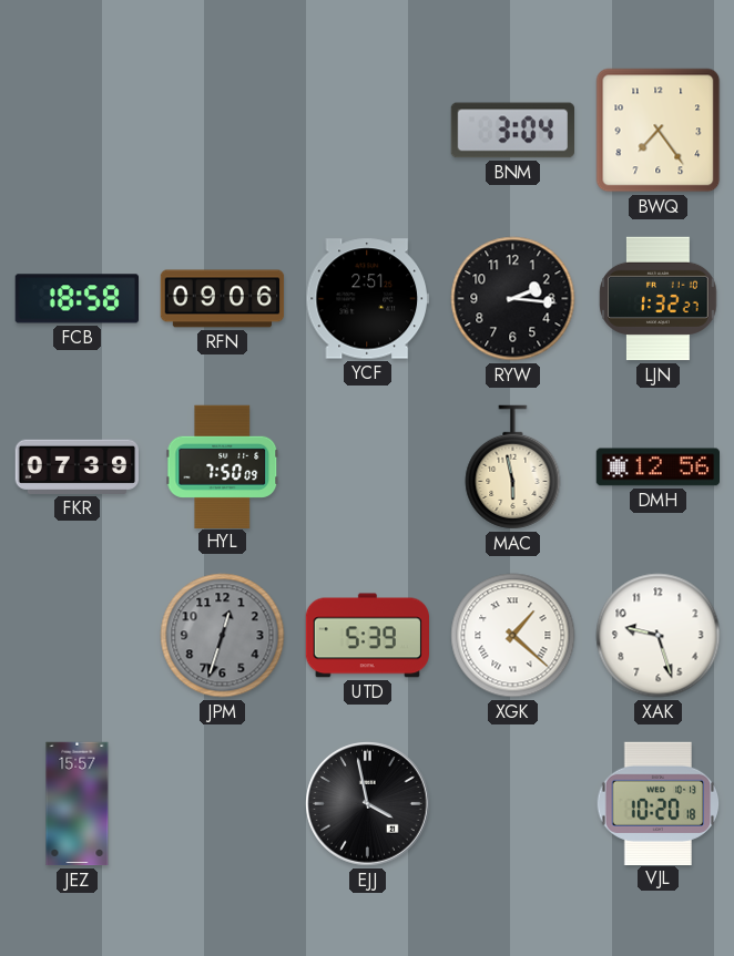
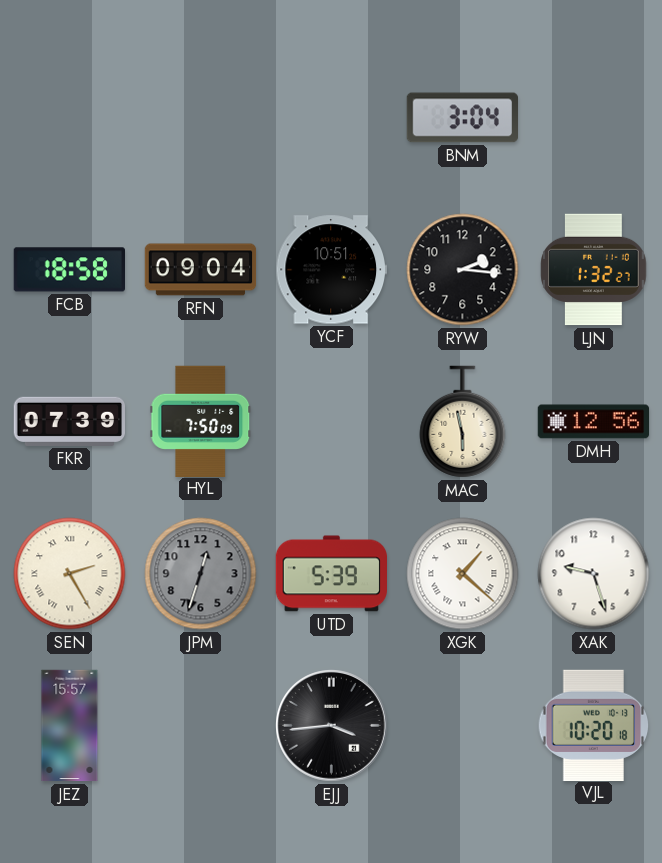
BWQ: 7:24 -> none
RFN: 09:06 -> 09:04
YCF: 2:51 -> 10:51
SEN: none -> 2:25
EJJ: 3:58 -> 3:44
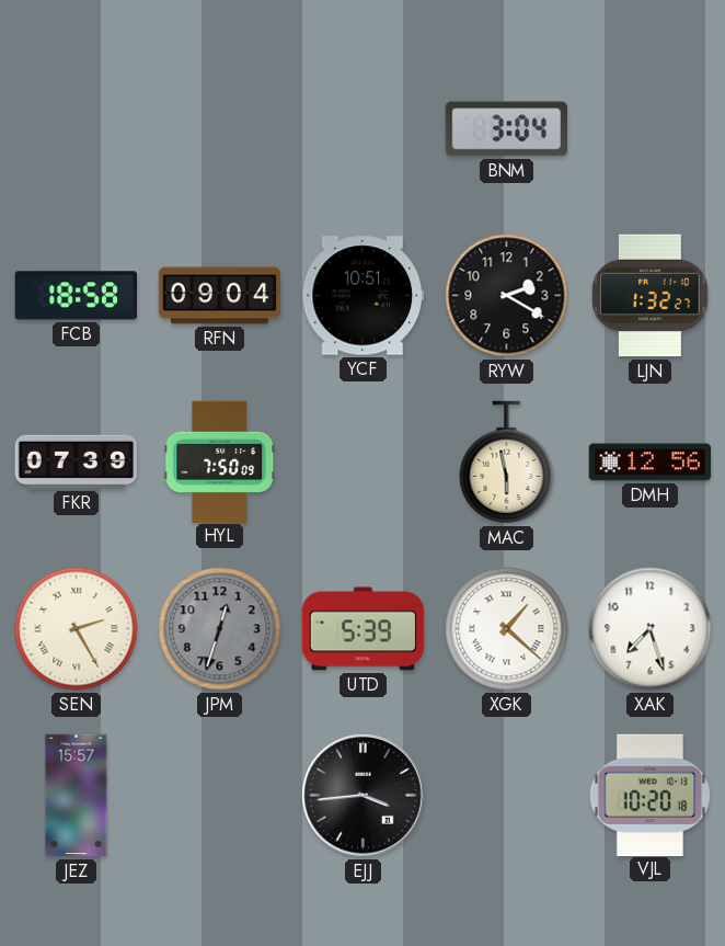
RYW: 2:16 -> 2:20
XAK: 9:27 -> 7:27
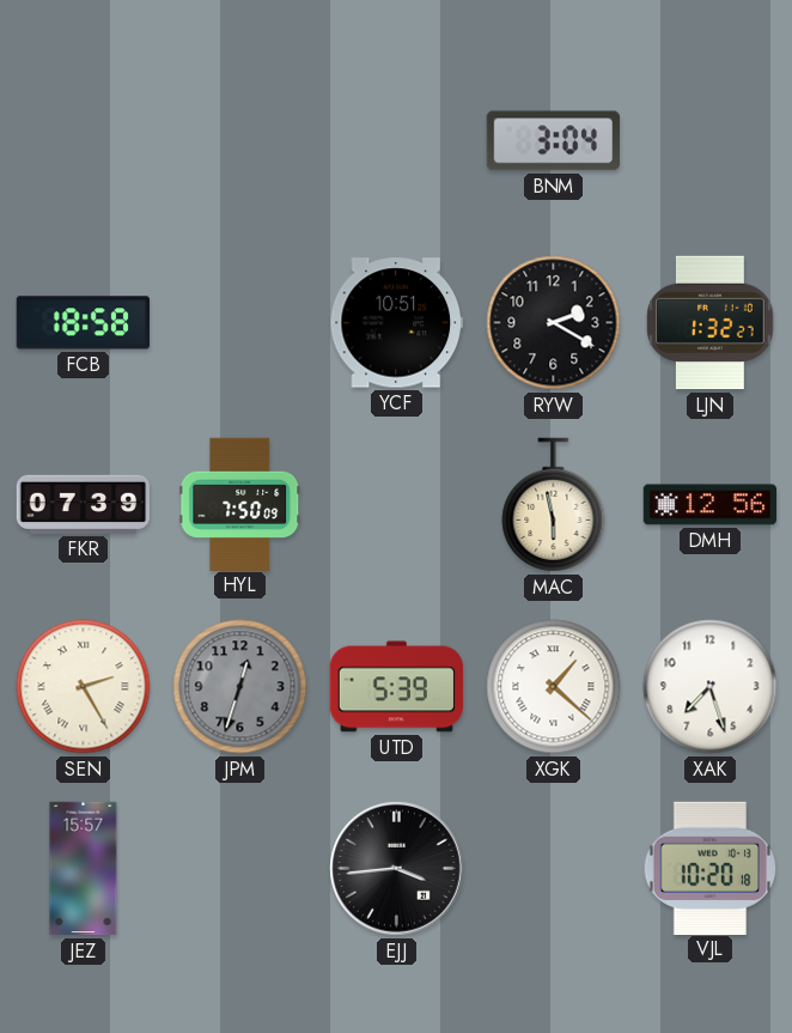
RFN: 09:04 -> none
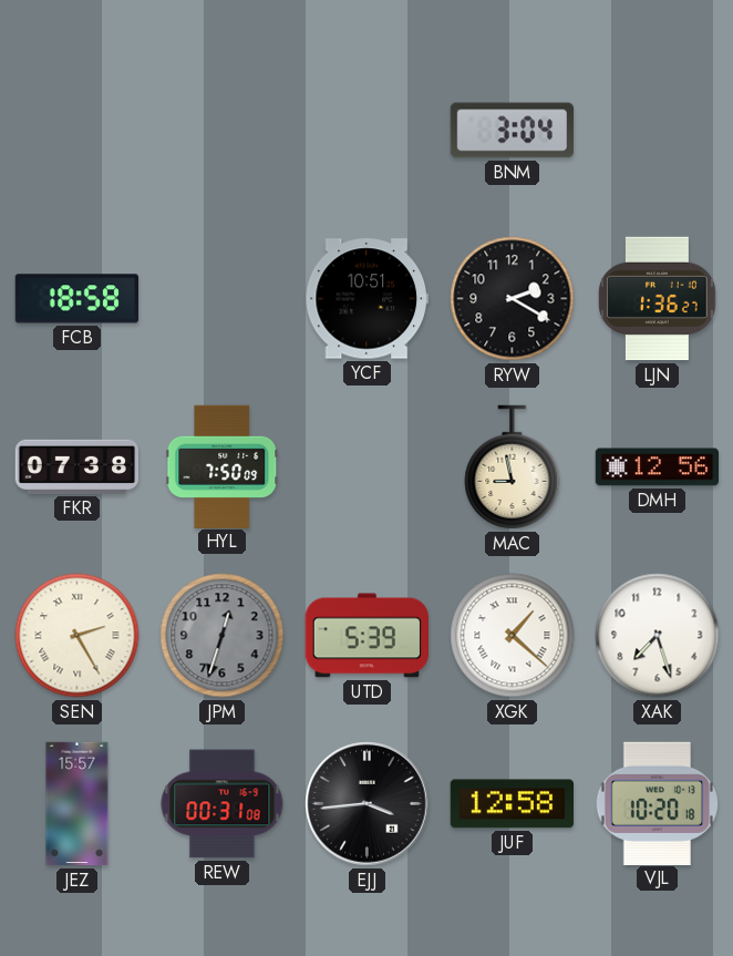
LJN: 1:32 -> 1:36
FKR: 07:39 -> 07:38
MAC: 5:58 -> 8:58
REW: none -> 00:31
JUF: none -> 12:58
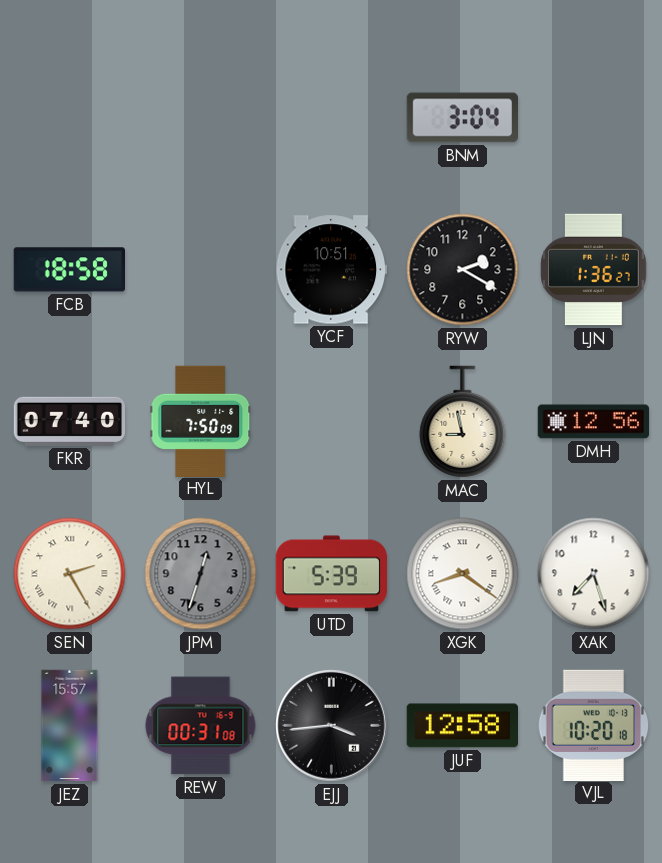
FKR: 07:38 -> 07:40
XGK: 1:22 -> 8:21
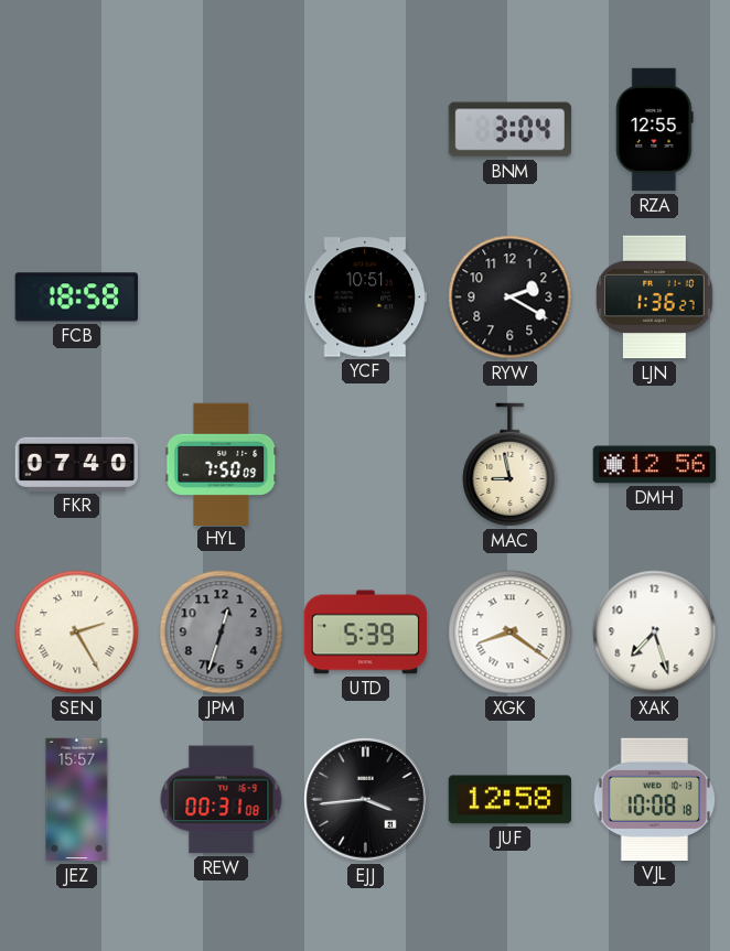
RZA: none -> 12:55
VJL: 10:20 -> 10:08
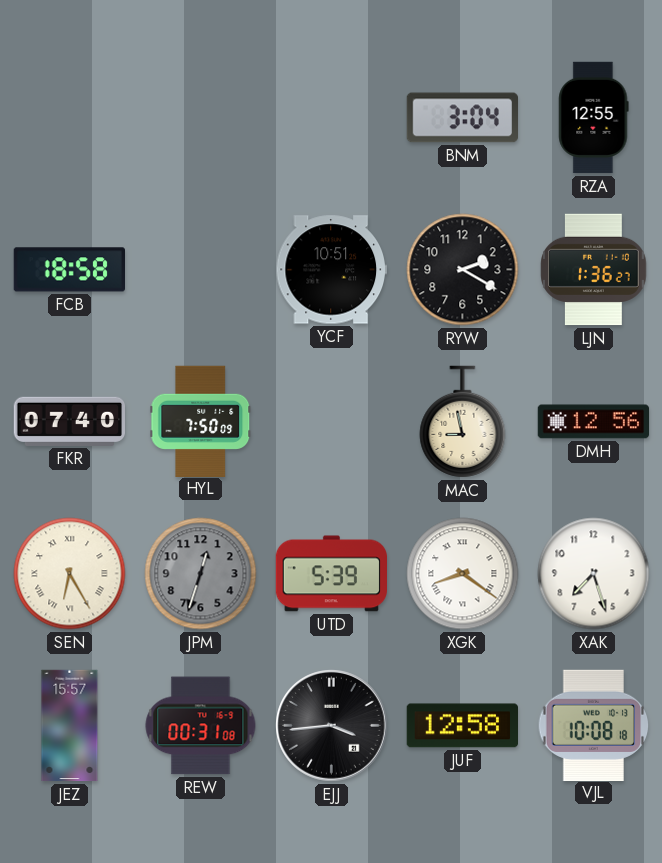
SEN: 2:25 -> 6:25
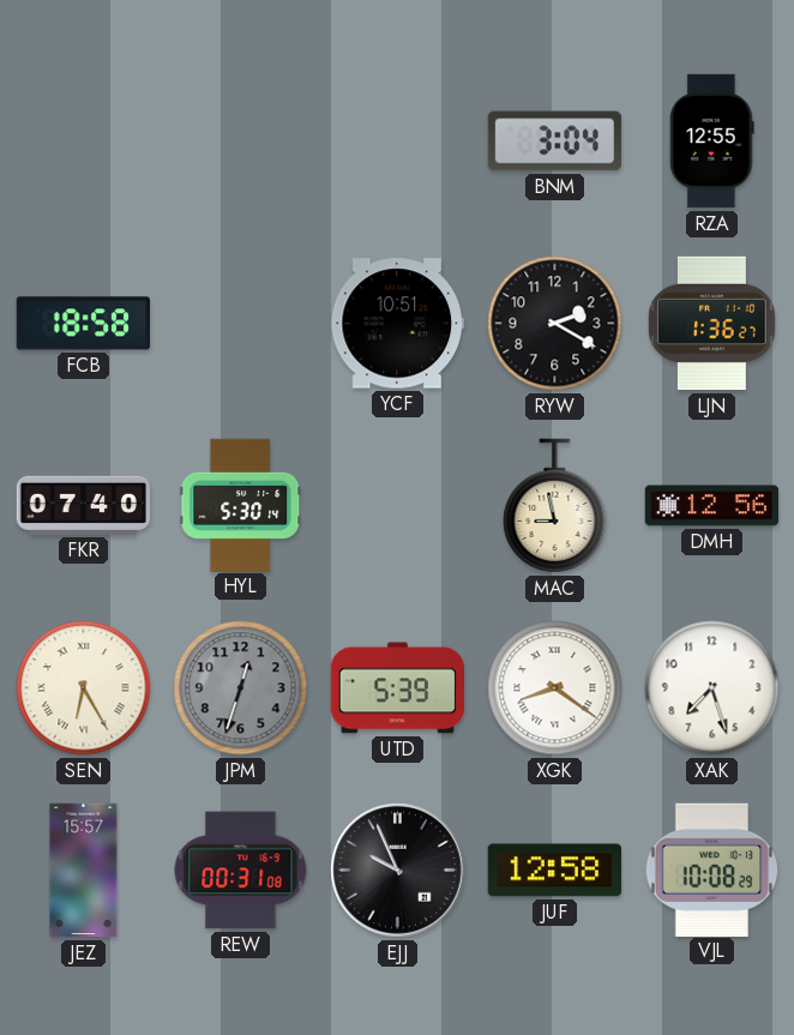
HYL: 7:50 -> 5:30
EJJ: 3:44 -> 9:56
VJL: 10:08:18 -> 10:08:29
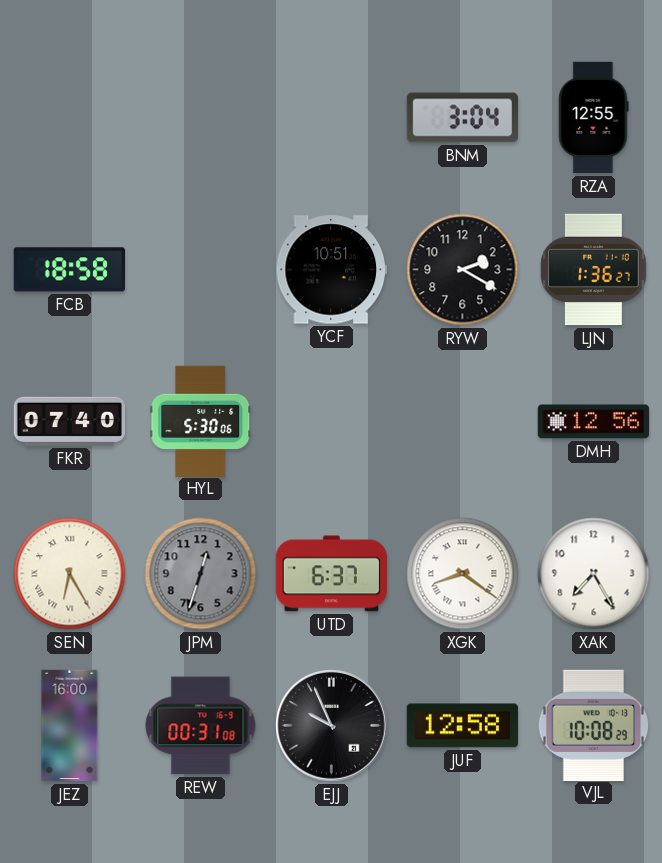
HYL: 5:30:14 -> 5:30:06
MAC: 8:58 -> none
UTD: 5:39 -> 6:37
XAK: 7:27 -> 7:25
JEZ: 15:57 -> 16:00
